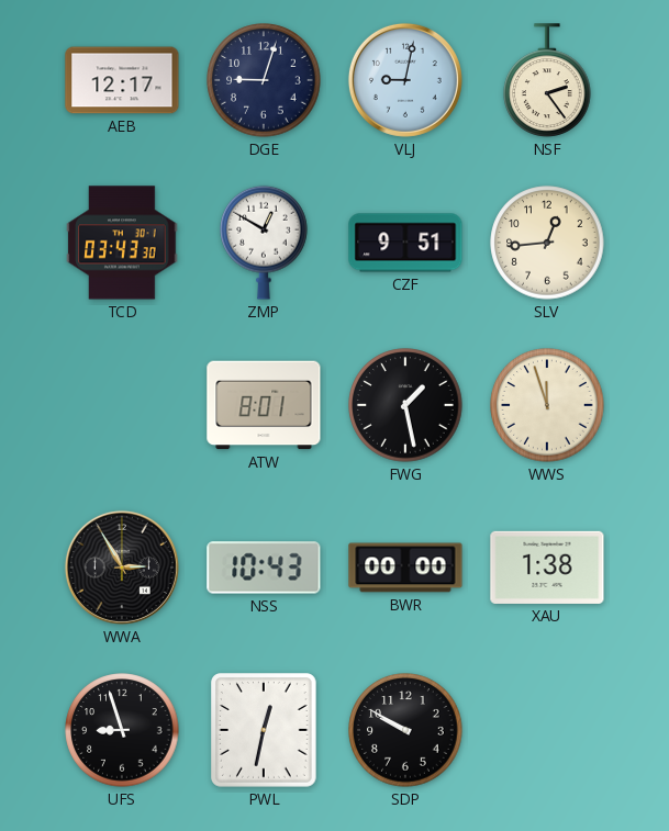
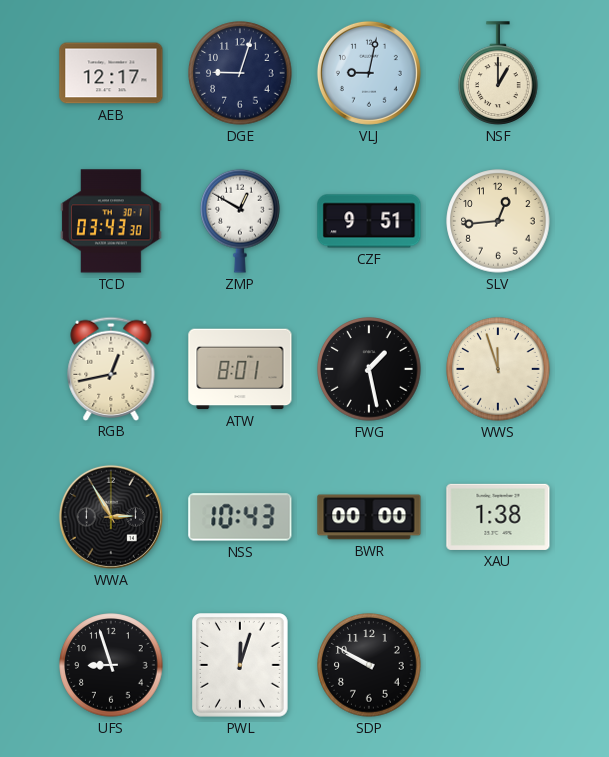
NSF: 2:24 -> 1:00
RGB: none -> 12:43
PWL: 12:32 -> 12:03
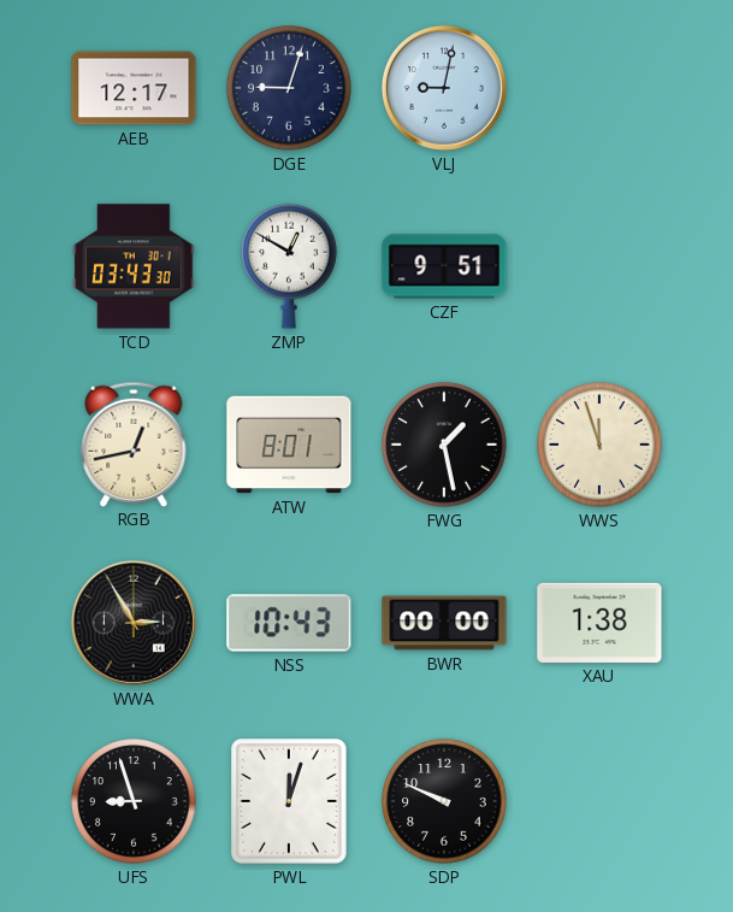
NSF: 1:00 -> none
SLV: 12:44 -> none
SDP: 9:50 -> 9:49
